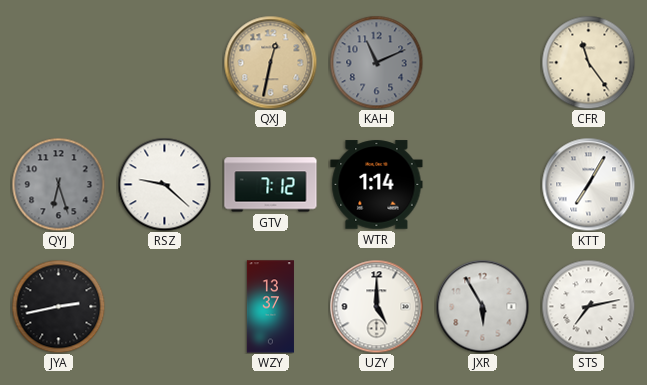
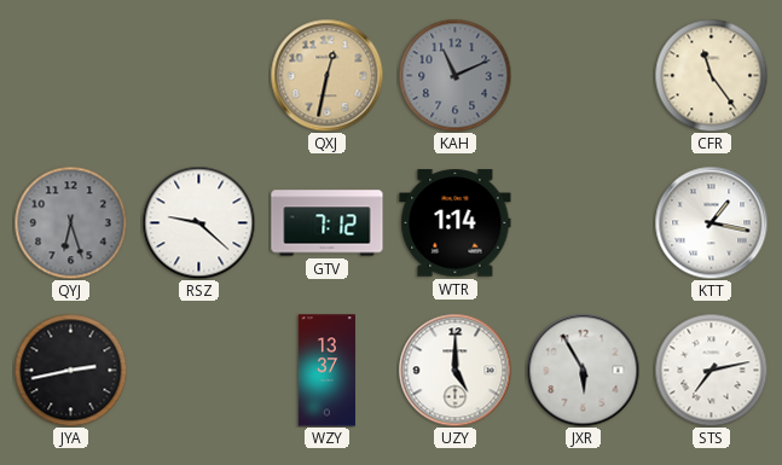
KTT: 7:05 -> 1:17
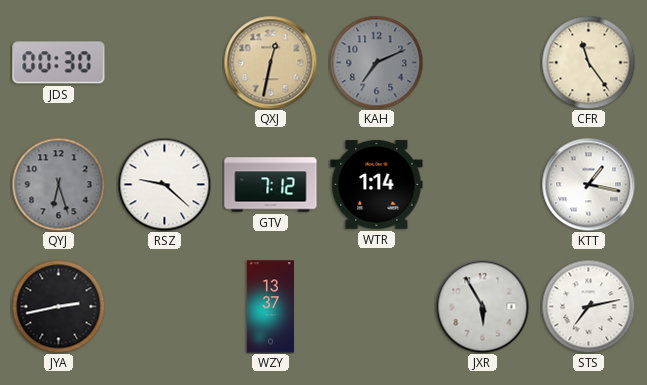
JDS: none -> 00:30
KAH: 11:11 -> 7:11
UZY: 5:00 -> none
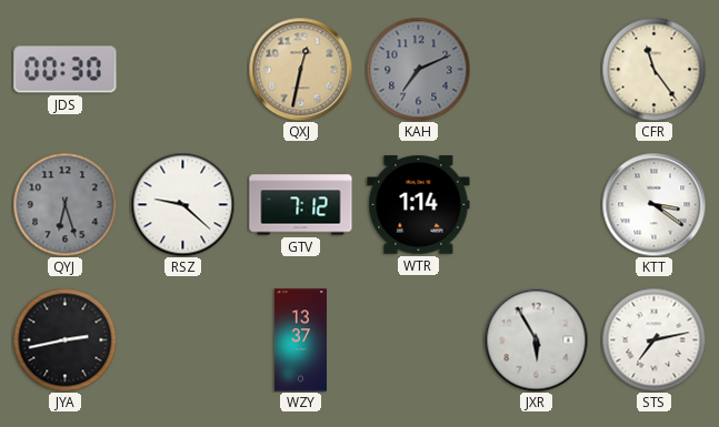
KTT: 1:17 -> 3:21
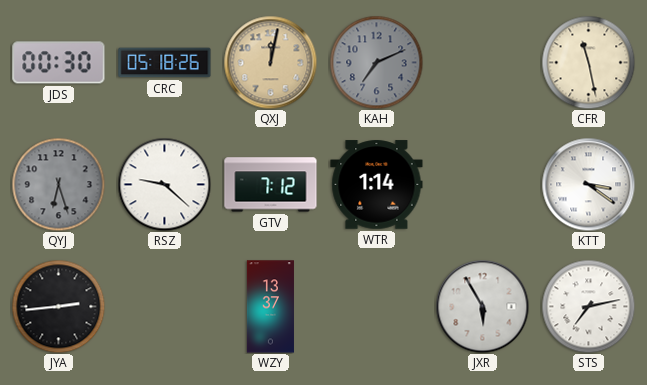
CRC: none -> 05:18
QXJ: 12:32 -> 12:02
CFR: 11:24 -> 11:28
JYA: 2:43 -> 2:44
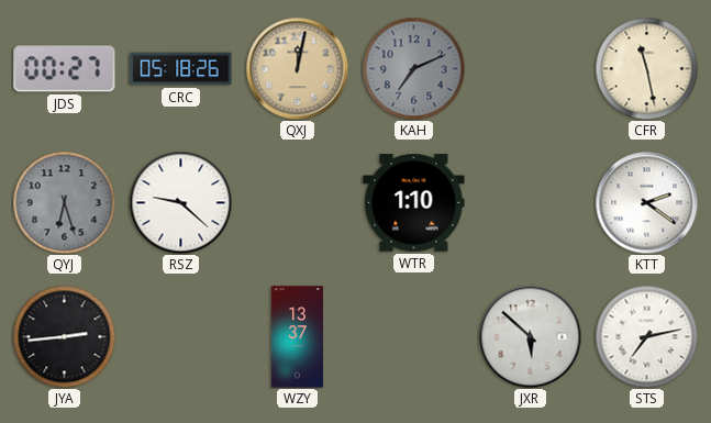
JDS: 00:30 -> 00:27
GTV: 7:12 -> none
WTR: 1:14 -> 1:10
KTT: 3:21 -> 2:21
JXR: 5:55 -> 5:52
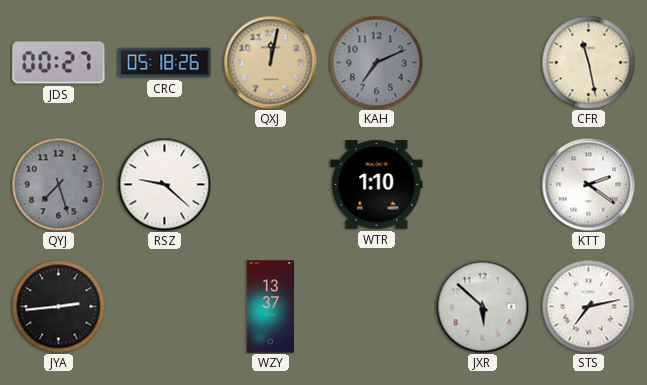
QYJ: 6:27 -> 7:27
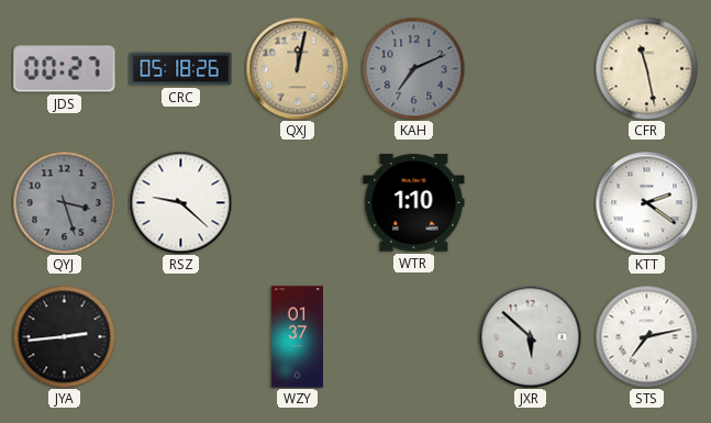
QYJ: 7:27 -> 3:27
WZY: 13:37 -> 01:37
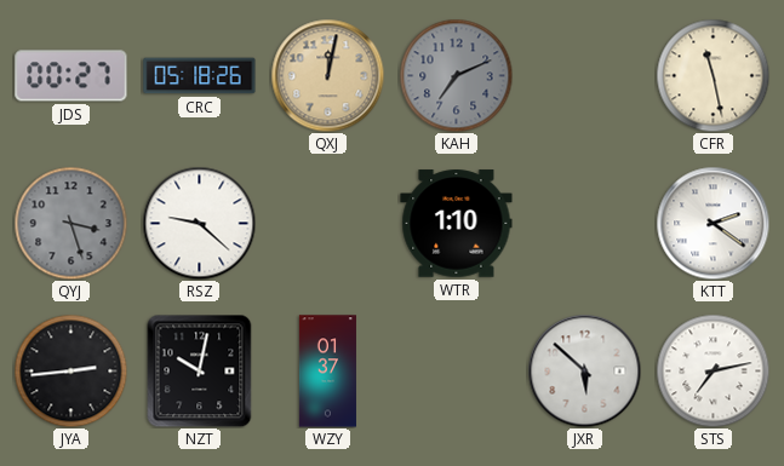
NZT: none -> 10:02
